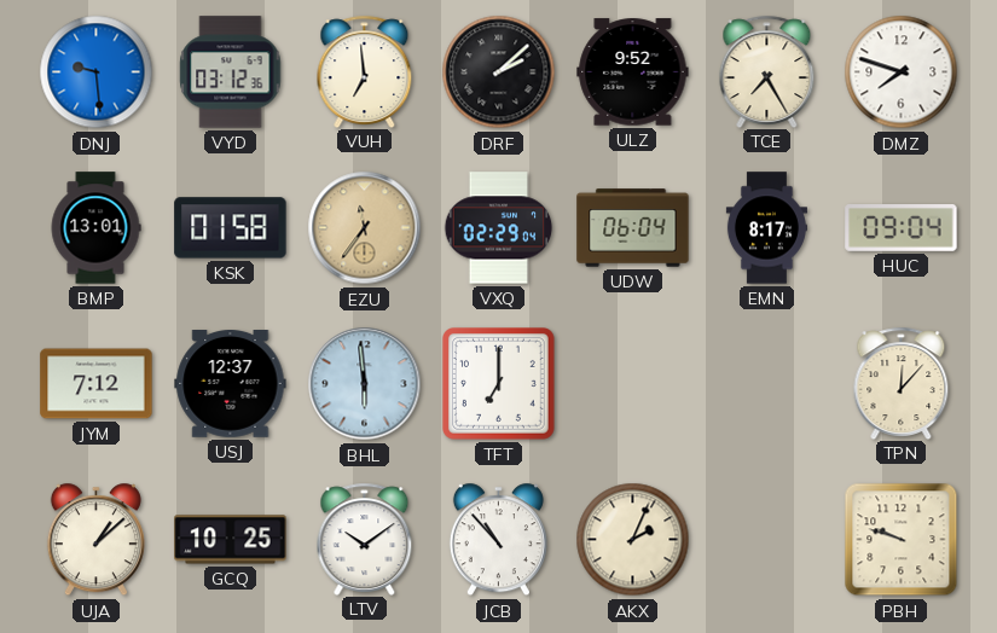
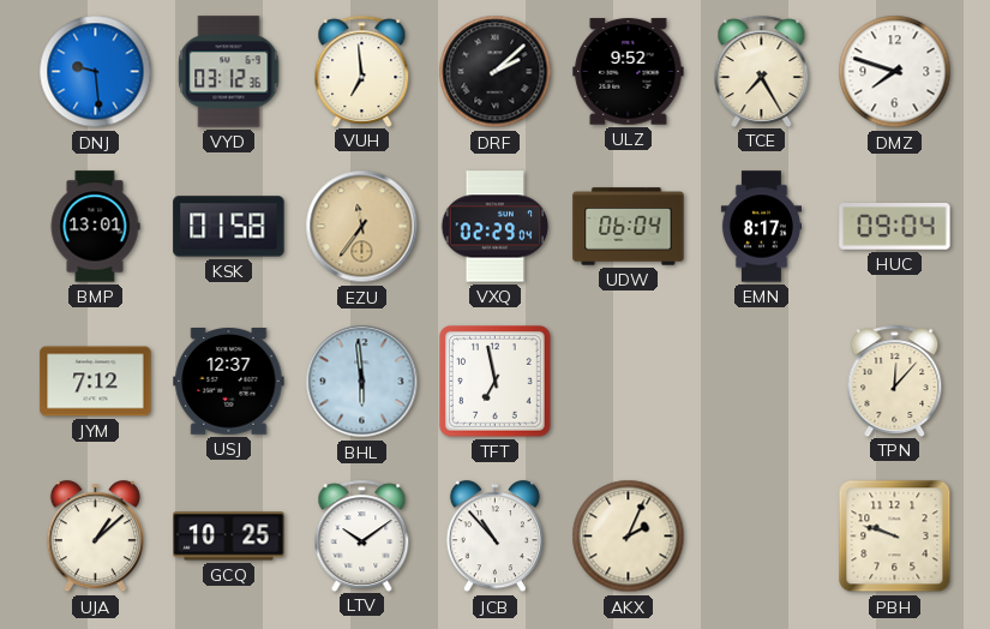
TFT: 7:00 -> 6:58
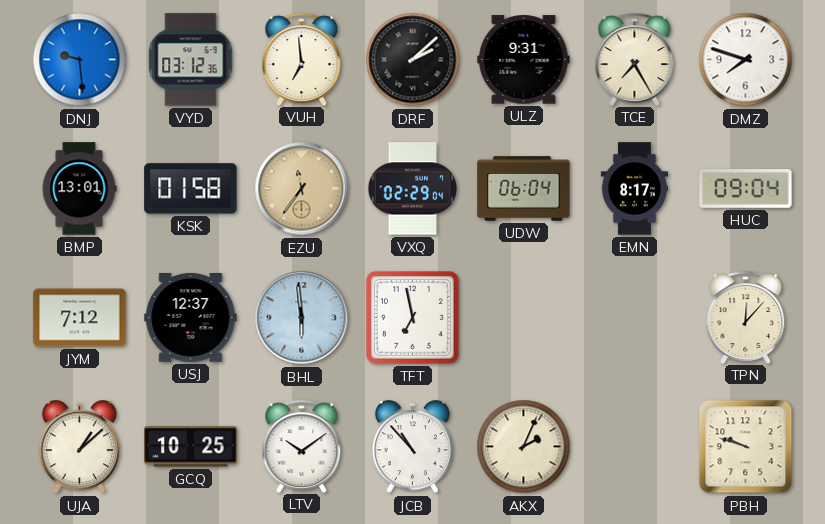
ULZ: 9:52 -> 9:31
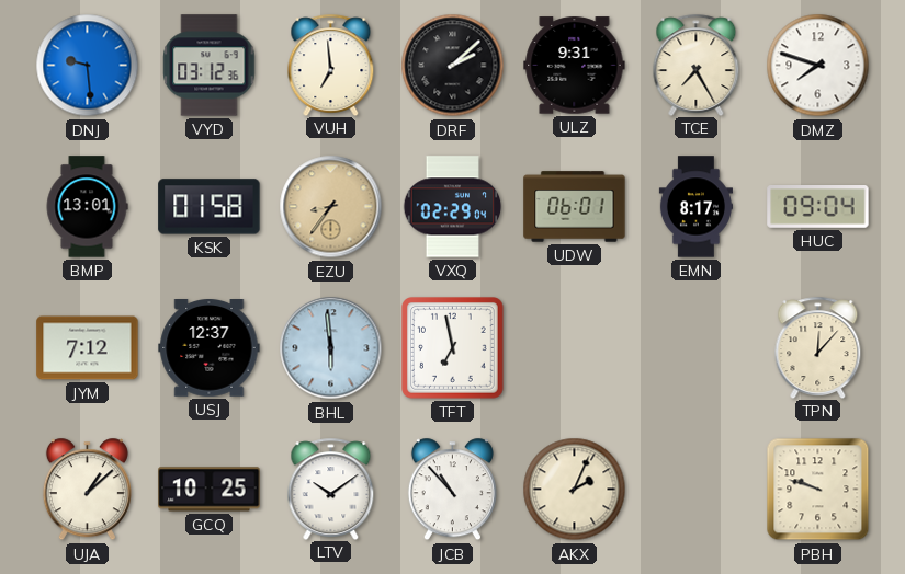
EZU: 11:36 -> 8:36
UDW: 06:04 -> 06:01
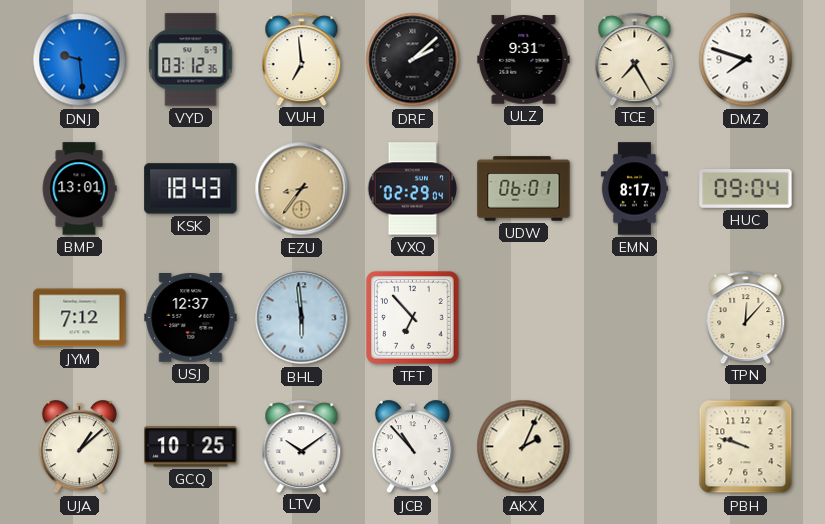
KSK: 01:58 -> 18:43
TFT: 6:58 -> 6:53
